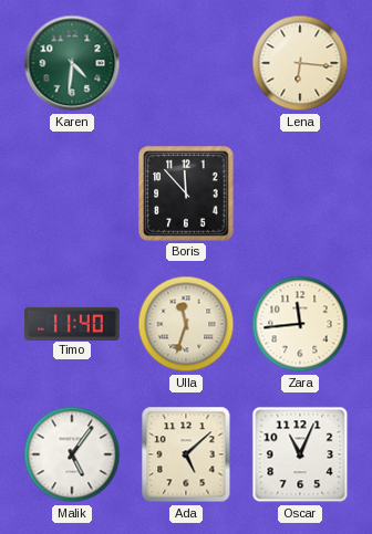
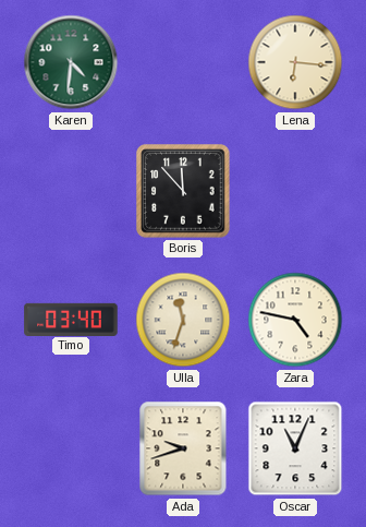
Timo: 11:40 -> 03:40
Zara: 11:44 -> 4:47
Malik: 5:06 -> none
Ada: 5:08 -> 9:42
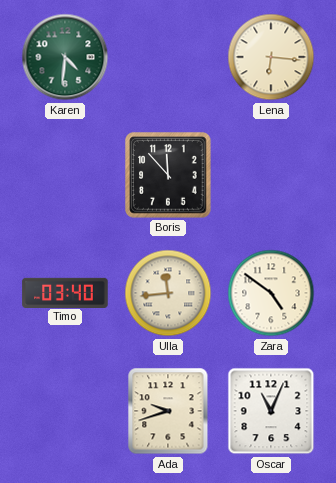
Ulla: 11:33 -> 11:44
Zara: 4:47 -> 4:51
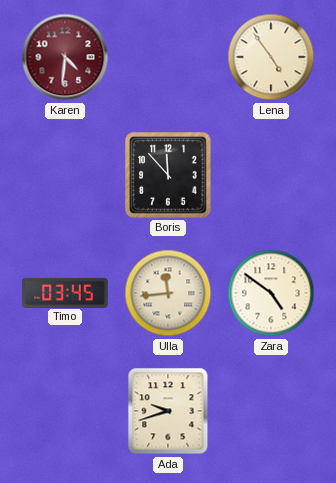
Karen dial: green -> burgundy
Lena: 6:16 -> 4:54
Timo: 03:40 -> 03:45
Oscar: 11:04 -> none
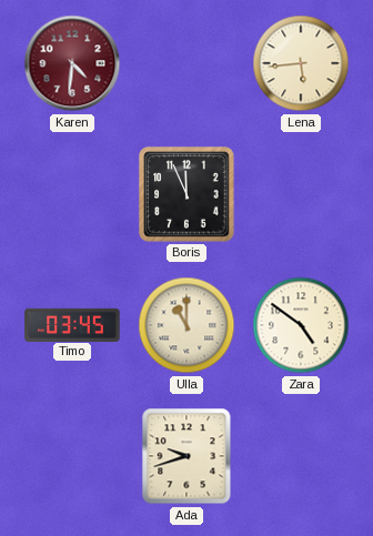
Lena: 4:54 -> 5:44
Boris: 11:53 -> 11:56
Ulla: 11:44 -> 11:00
